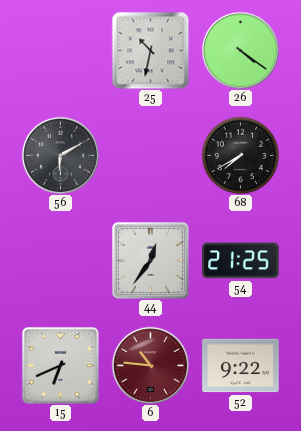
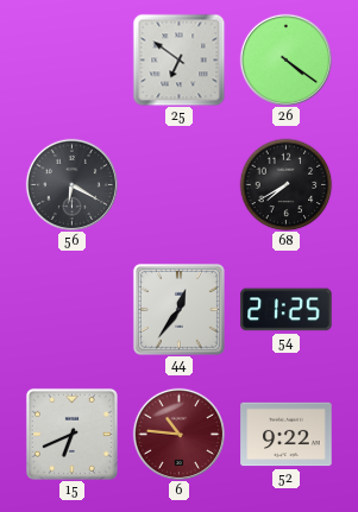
25: 10:32 -> 6:51
56: 6:10 -> 6:20
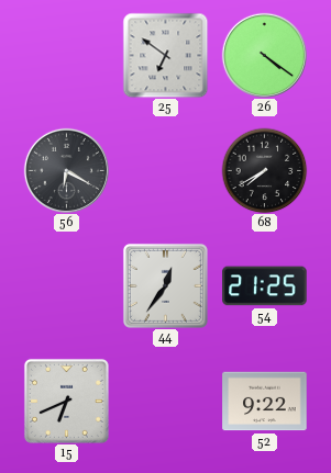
6: 10:46 -> none
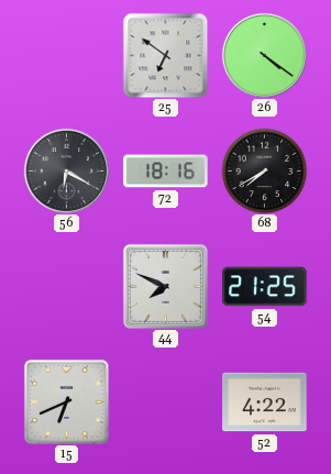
72: none -> 18:16
44: 12:36 -> 7:49
52: 9:22 -> 4:22
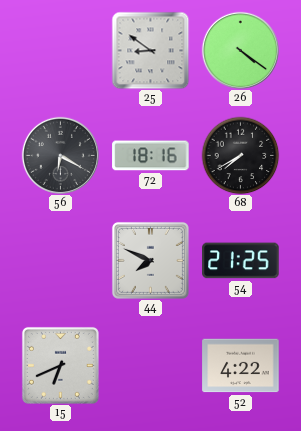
25: 6:51 -> 8:51
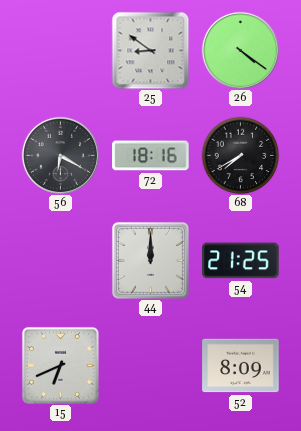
44: 7:49 -> 12:00
52: 4:22 -> 8:09
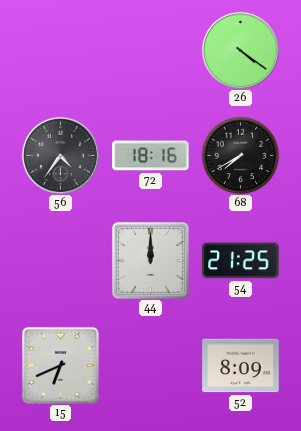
25: 8:51 -> none
56: 6:20 -> 4:36
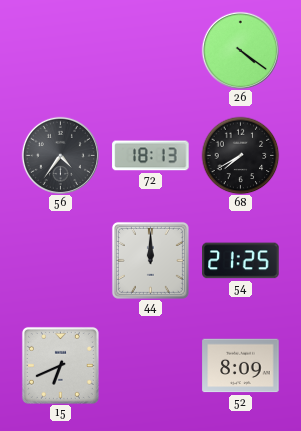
72: 18:16 -> 18:13
